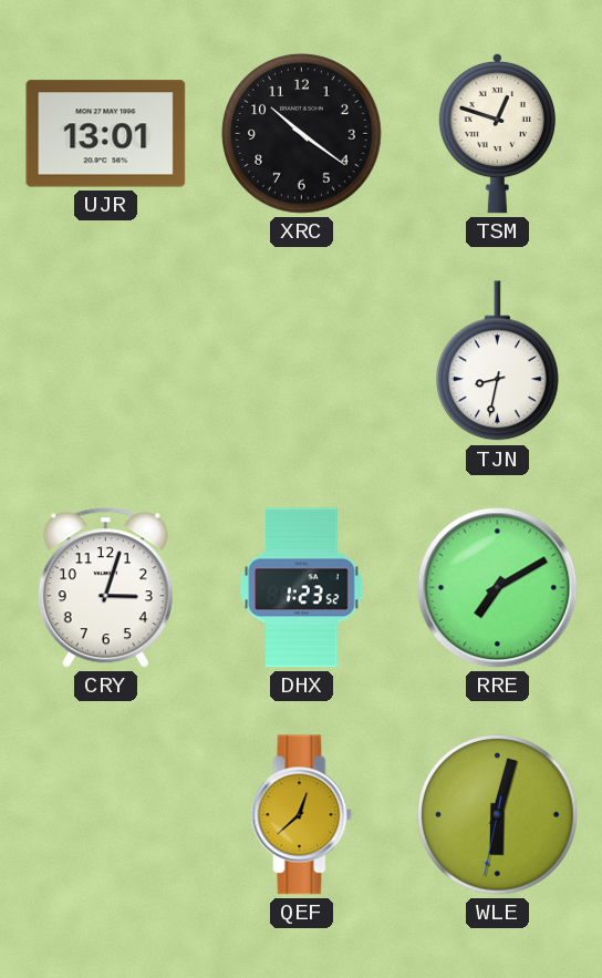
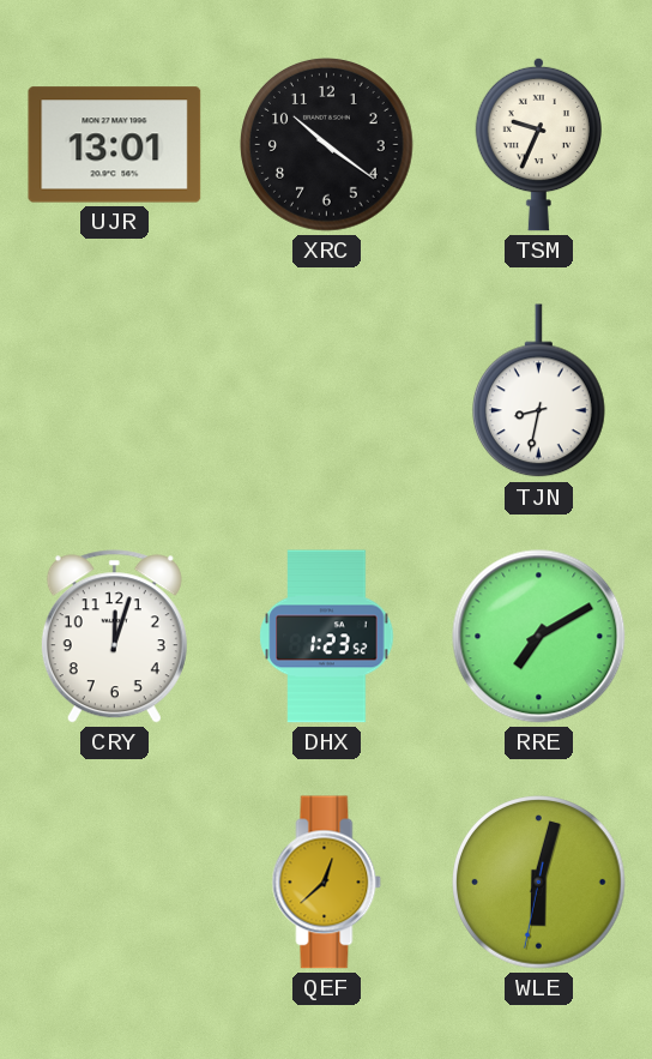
TSM: 12:48 -> 9:34
CRY: 3:03 -> 12:03
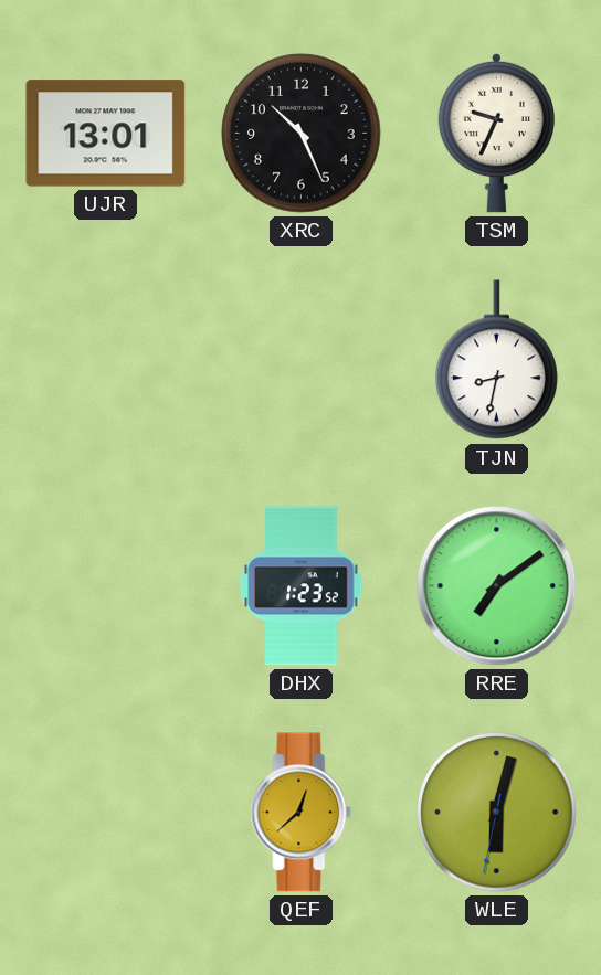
XRC: 10:21 -> 10:26
CRY: 12:03 -> none
RRE: 7:10 -> 7:09
